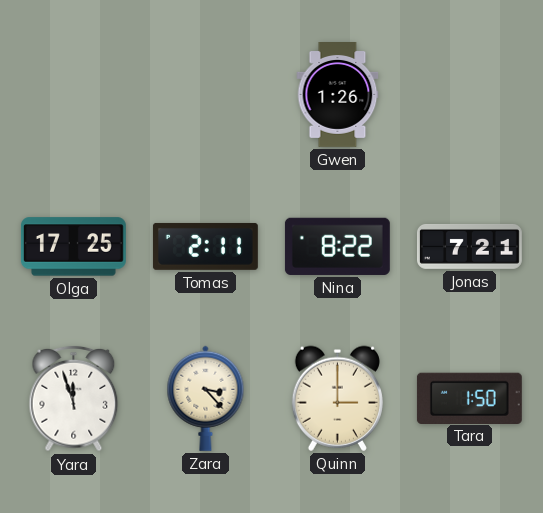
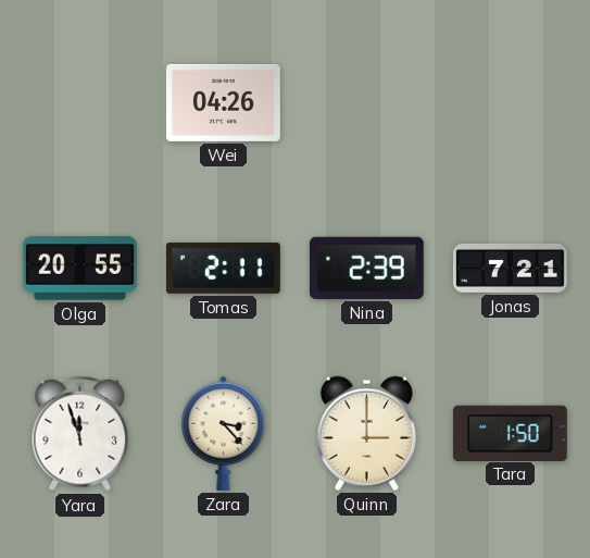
Wei: none -> 04:26
Gwen: 1:26 -> none
Olga: 17:25 -> 20:55
Nina: 8:22 -> 2:39
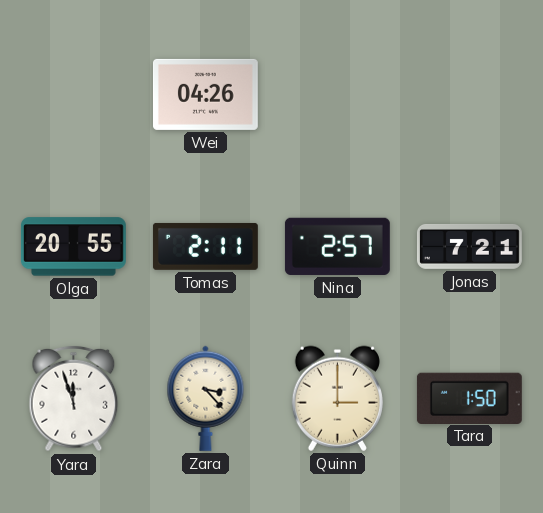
Nina: 2:39 -> 2:57
